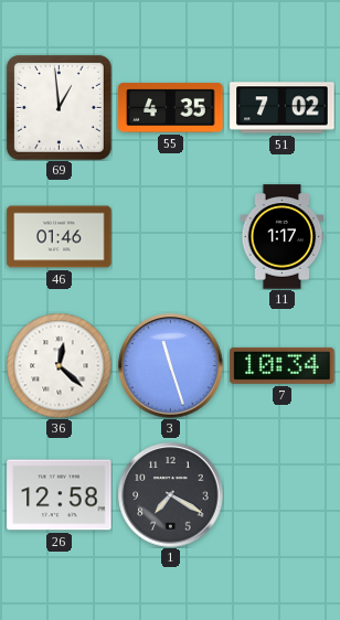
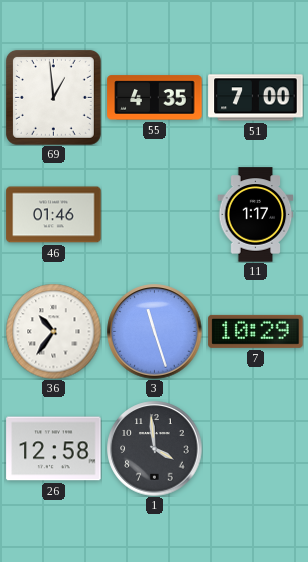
51: 7:02 -> 7:00
36: 12:22 -> 10:36
7: 10:34 -> 10:29
1: 7:20 -> 3:59
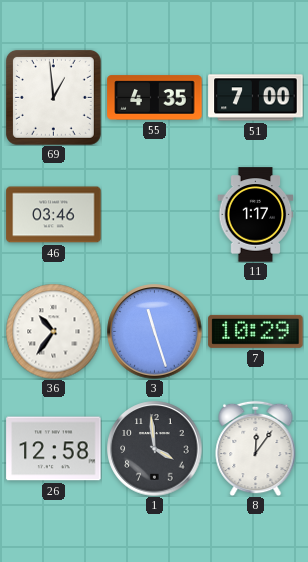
46: 01:46 -> 03:46
8: none -> 12:06
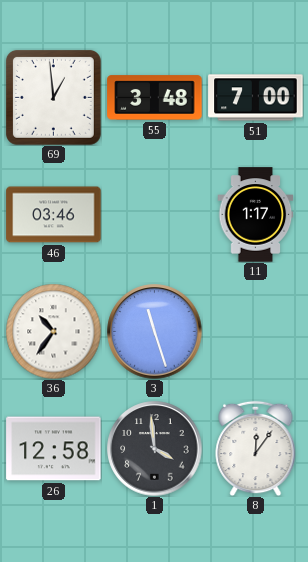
55: 4:35 -> 3:48
7: 10:29 -> none
